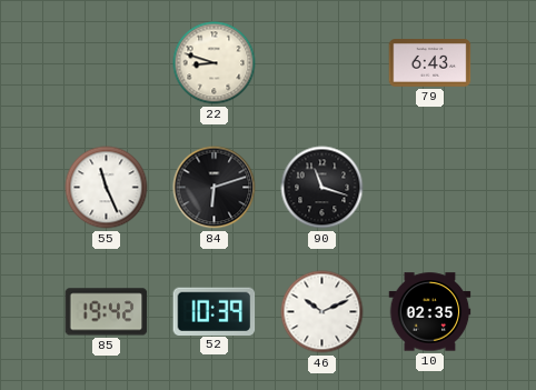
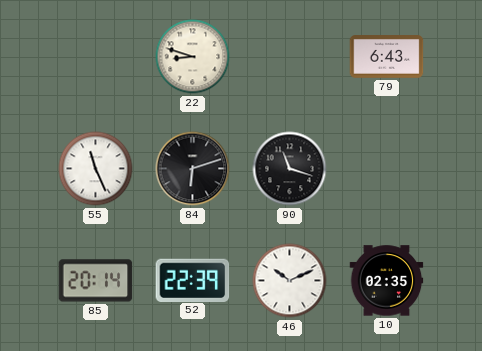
85: 19:42 -> 20:14
52: 10:39 -> 22:39
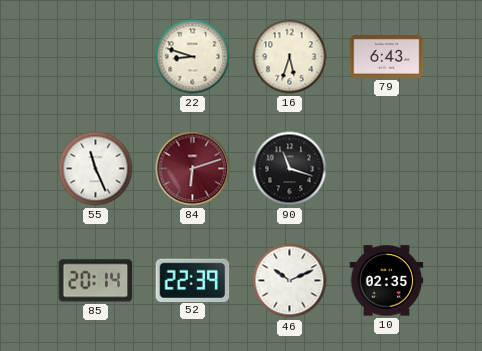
16: none -> 5:33
84 dial: black -> burgundy
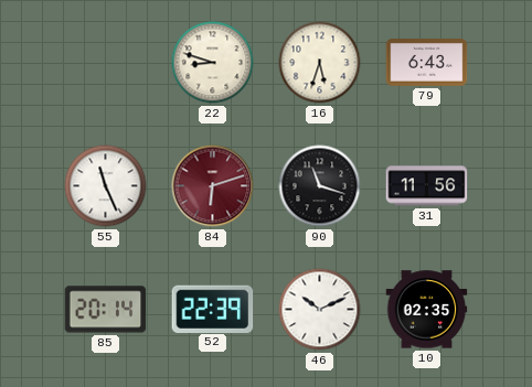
31: none -> 11:56
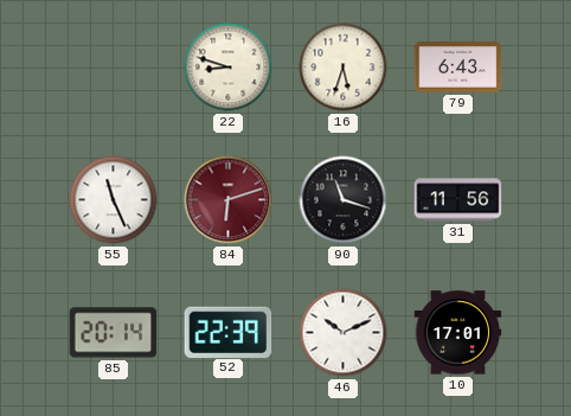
10: 02:35 -> 17:01
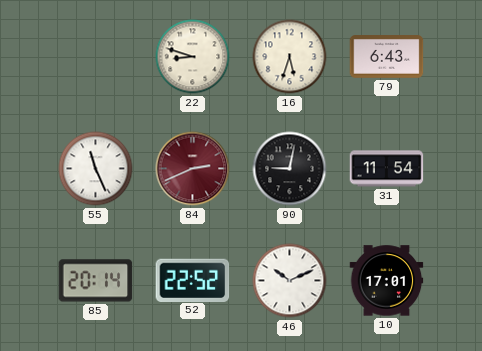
84: 6:12 -> 2:41
90: 11:18 -> 9:02
31: 11:56 -> 11:54
52: 22:39 -> 22:52
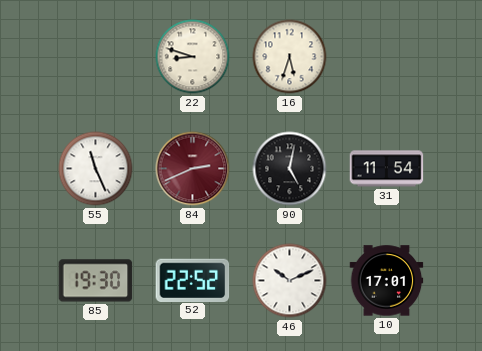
79: 6:43 -> none
90: 9:02 -> 5:02
85: 20:14 -> 19:30
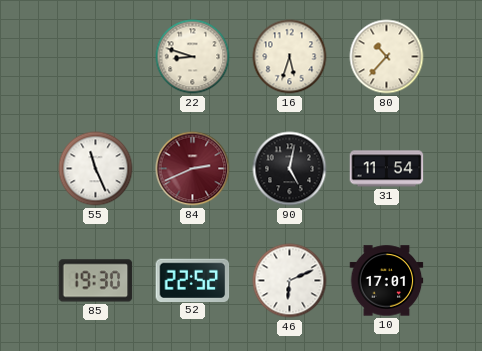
80: none -> 10:37
46: 10:11 -> 6:11
